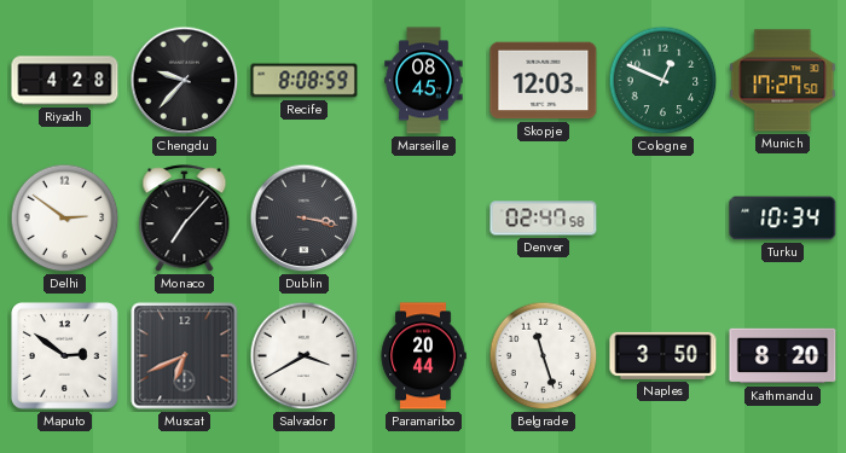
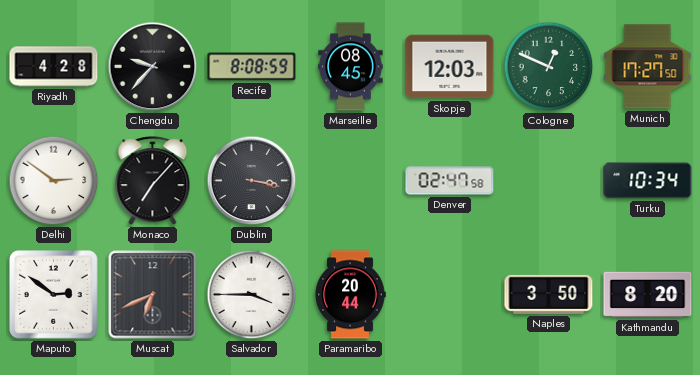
Salvador: 3:40 -> 3:45
Belgrade: 11:27 -> none
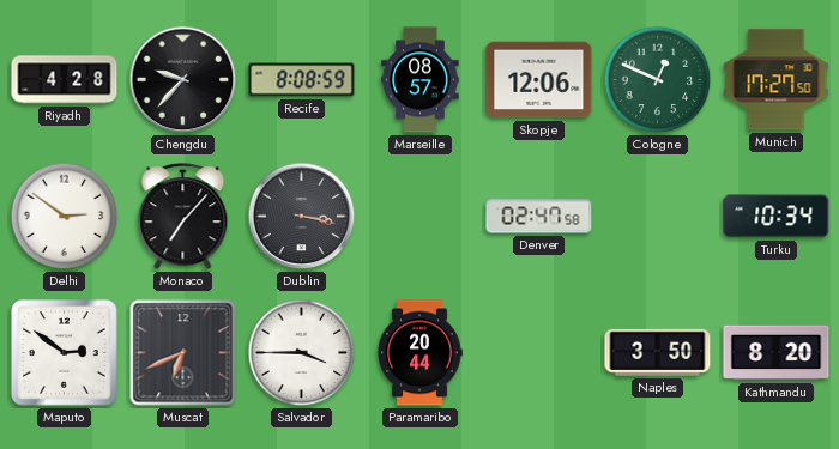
Marseille: 08:45 -> 08:57
Skopje: 12:03 -> 12:06
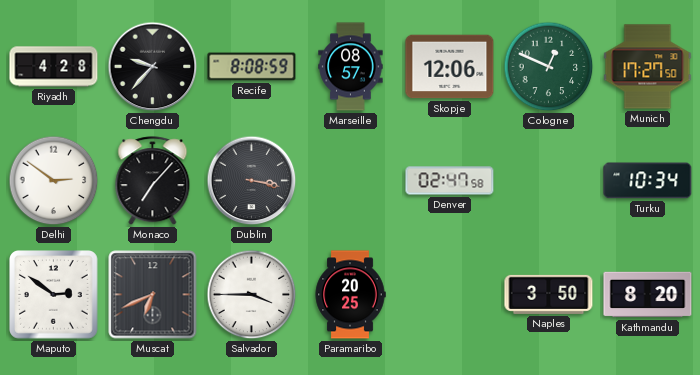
Paramaribo: 20:44 -> 20:25
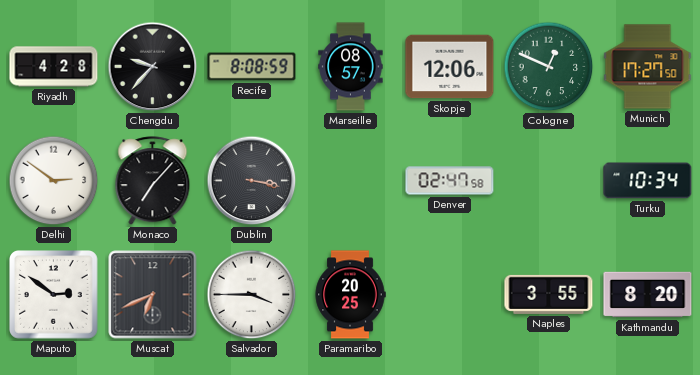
Naples: 3:50 -> 3:55
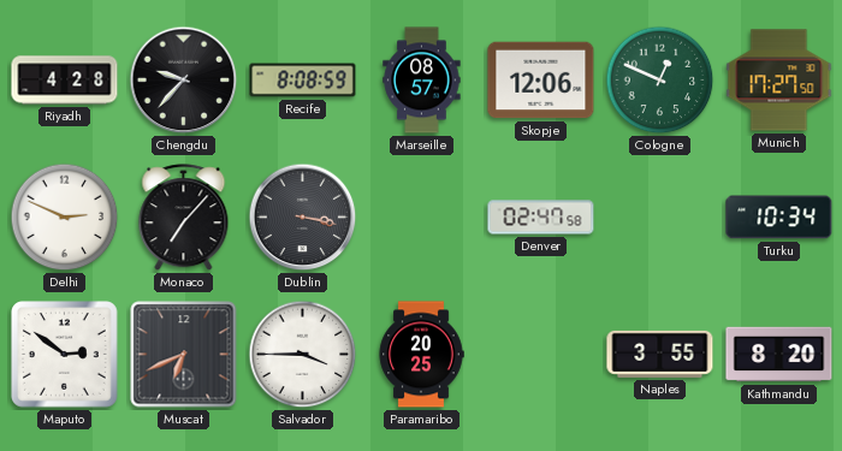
Delhi: 2:51 -> 2:49
